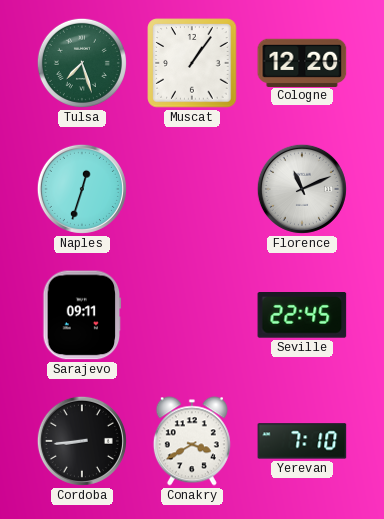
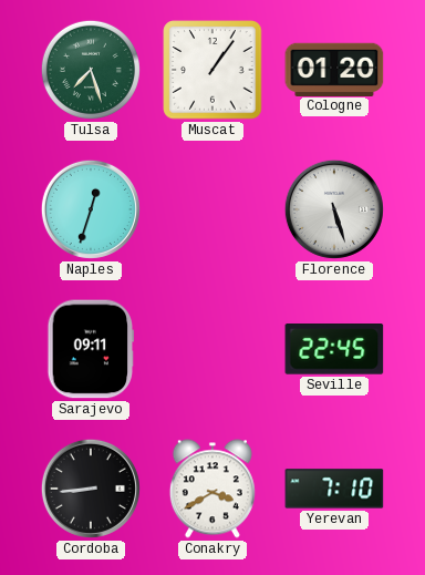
Cologne: 12:20 -> 01:20
Florence: 11:11 -> 5:27
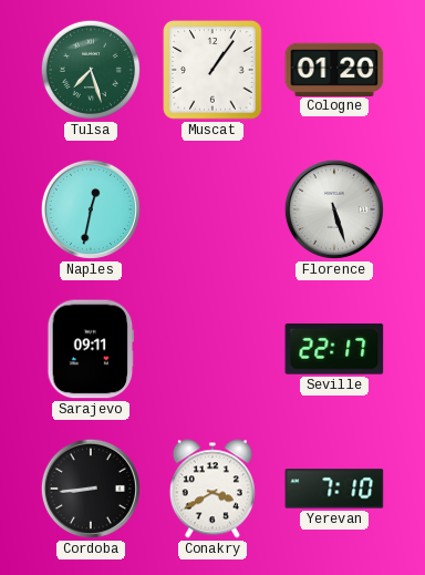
Naples: 12:33 -> 12:32
Seville: 22:45 -> 22:17
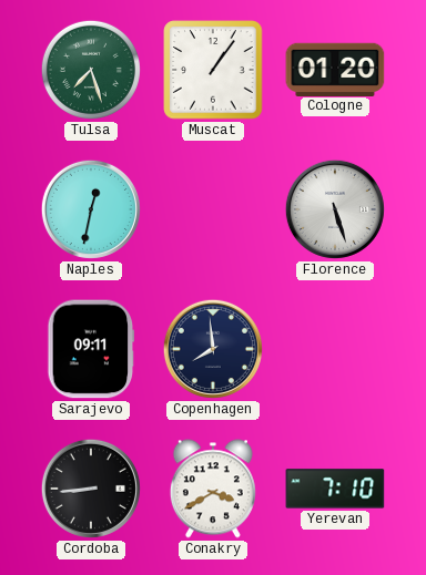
Copenhagen: none -> 7:59
Seville: 22:17 -> none
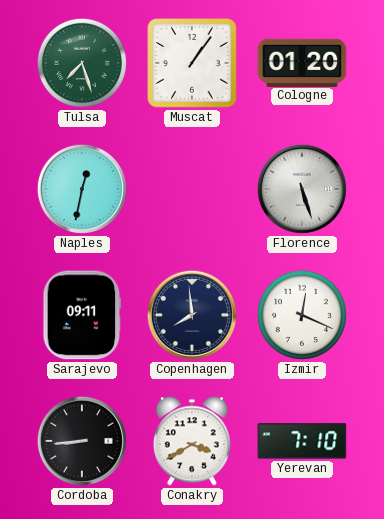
Izmir: none -> 12:19
